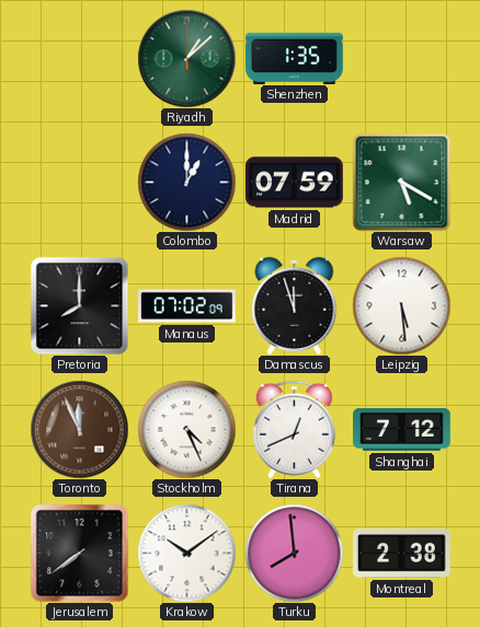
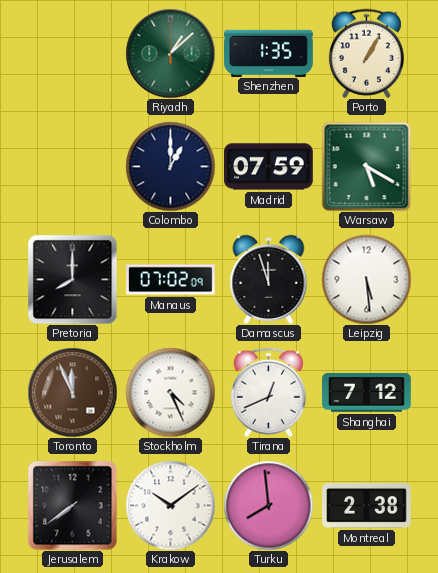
Porto: none -> 1:05
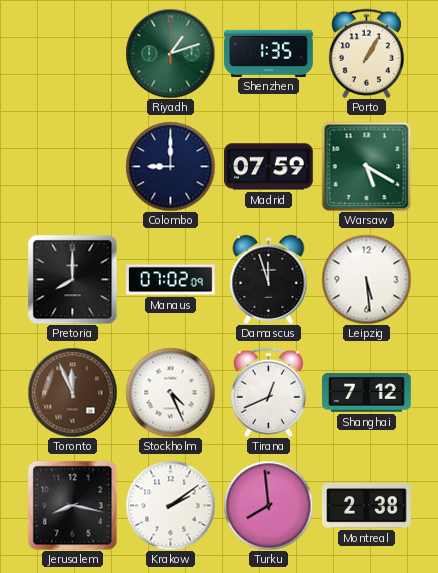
Riyadh: 1:08 -> 1:12
Colombo: 1:00 -> 9:00
Jerusalem: 7:39 -> 8:17
Krakow: 10:09 -> 2:09
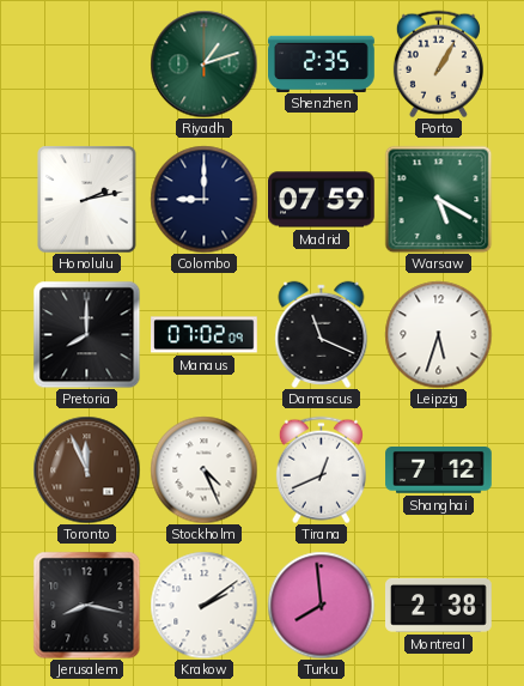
Shenzhen: 1:35 -> 2:35
Honolulu: none -> 2:13
Damascus: 11:57 -> 11:19
Leipzig: 5:29 -> 5:33
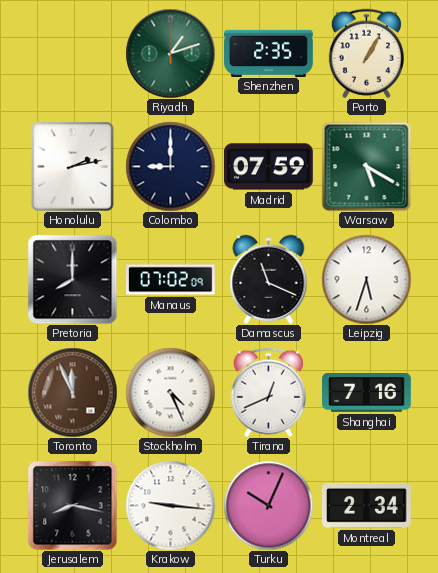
Shanghai: 7:12 -> 7:16
Krakow: 2:09 -> 9:16
Turku: 7:59 -> 10:04
Montreal: 2:38 -> 2:34
